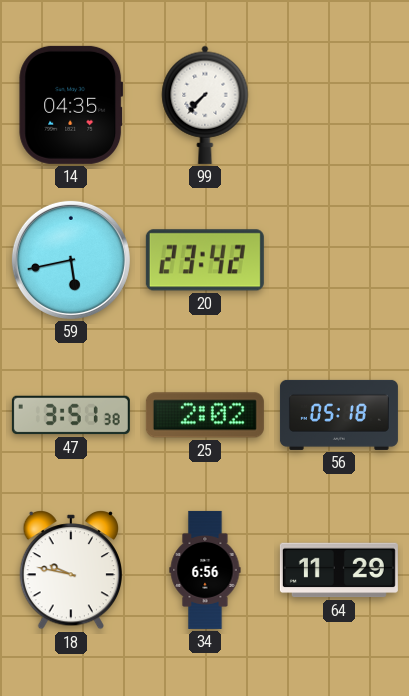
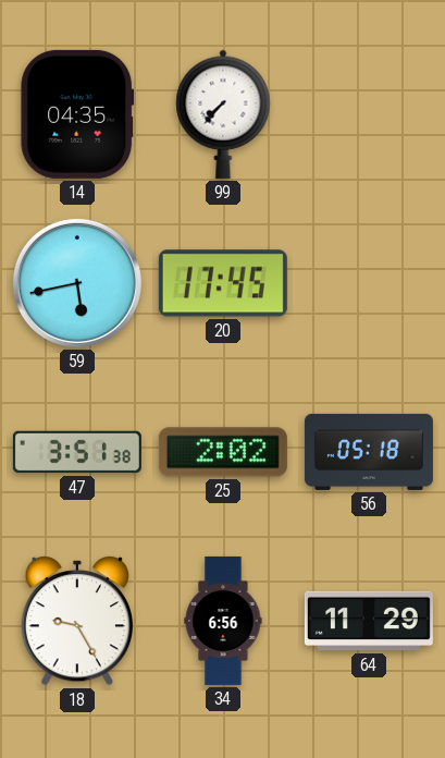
20: 23:42 -> 17:45
18: 9:47 -> 9:25
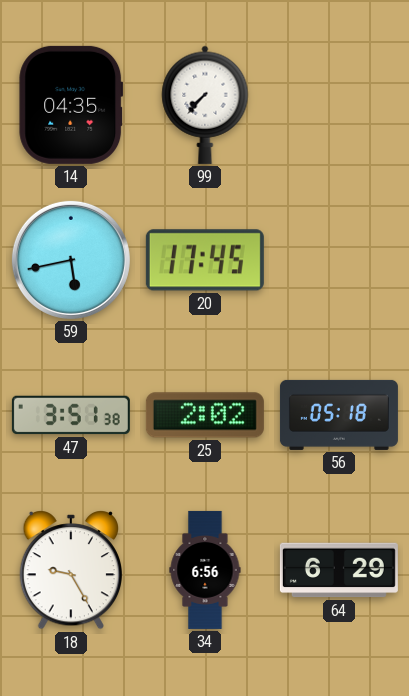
64: 11:29 -> 6:29
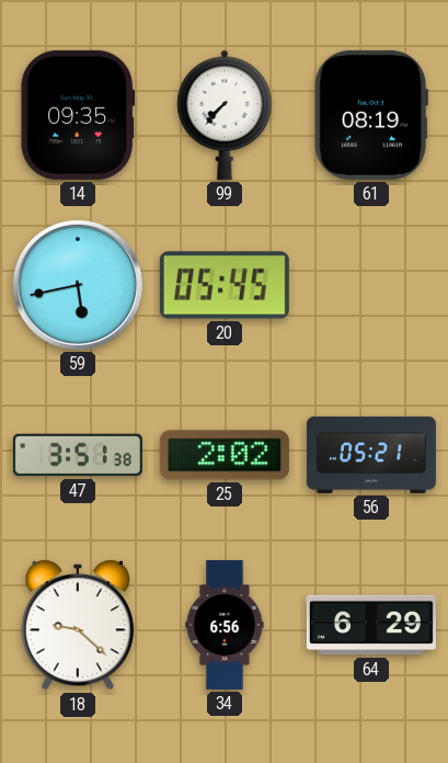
14: 04:35 -> 09:35
61: none -> 08:19
20: 17:45 -> 05:45
56: 05:18 -> 05:21
18: 9:25 -> 9:22
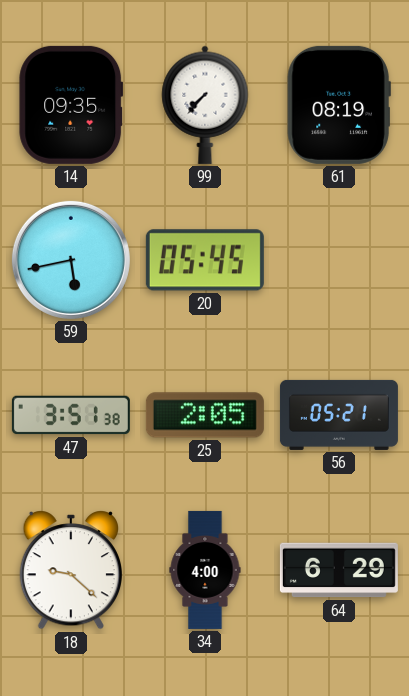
25: 2:02 -> 2:05
34: 6:56 -> 4:00
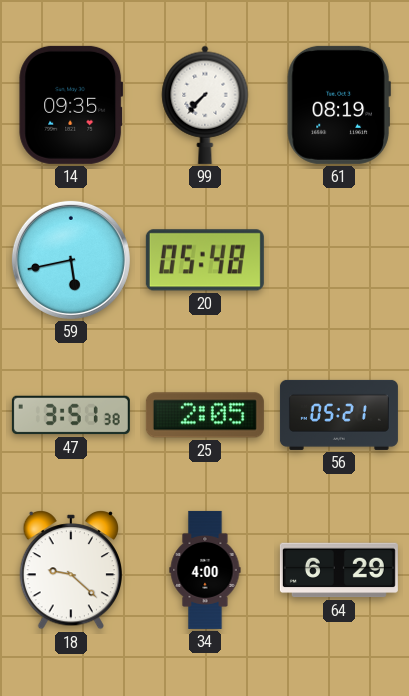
20: 05:45 -> 05:48
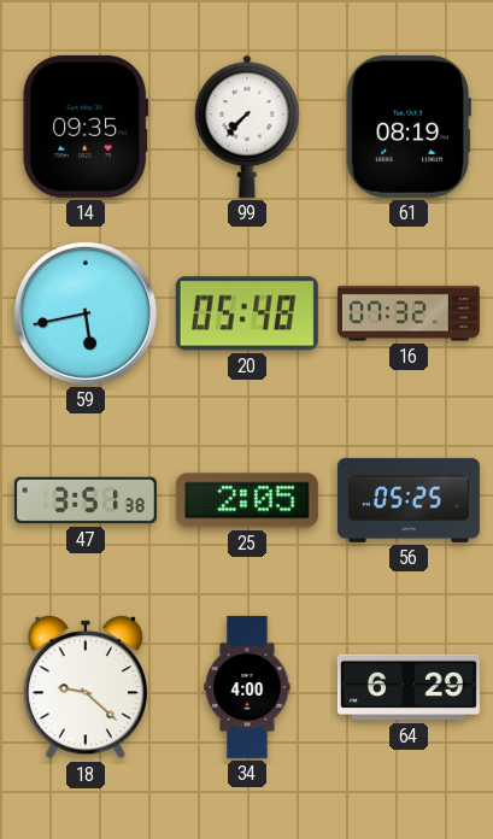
16: none -> 07:32
56: 05:21 -> 05:25
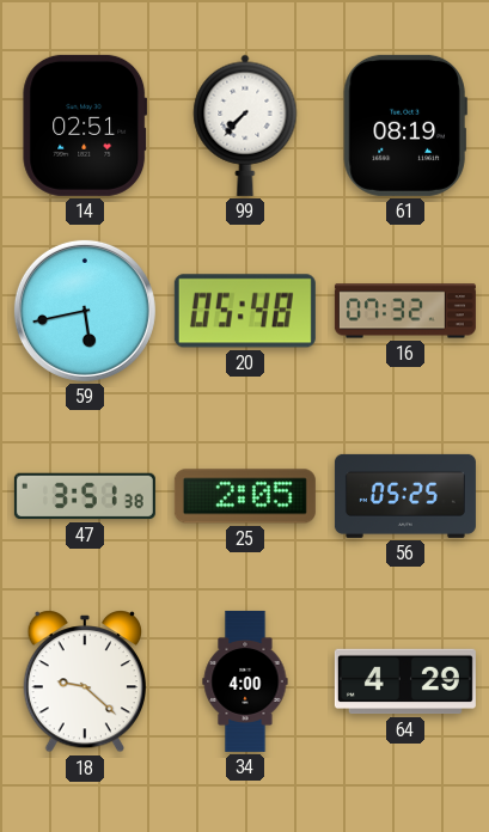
14: 09:35 -> 02:51
64: 6:29 -> 4:29
